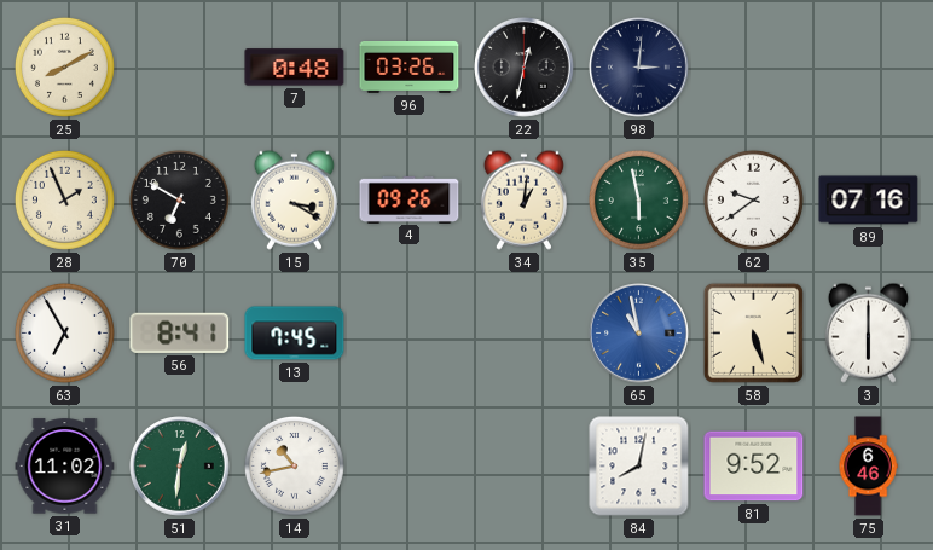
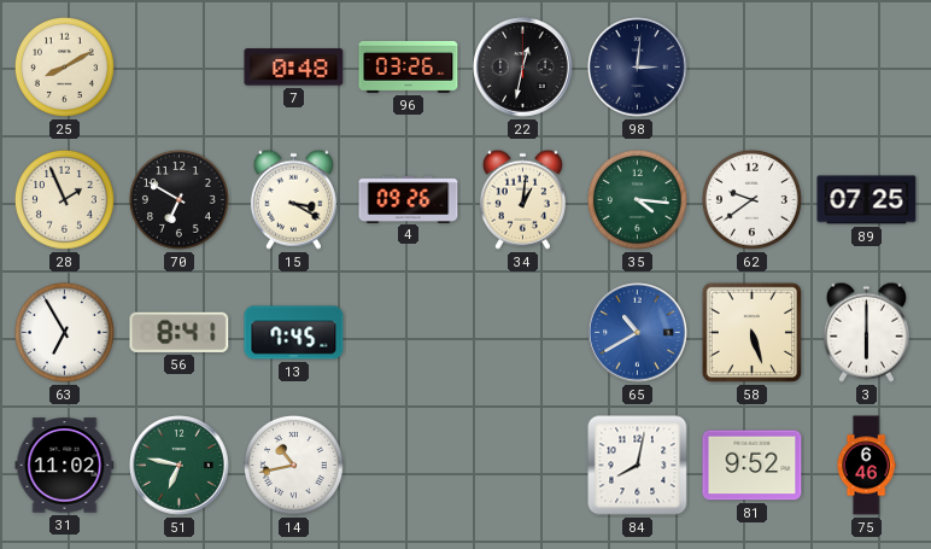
35: 5:58 -> 4:16
89: 07:16 -> 07:25
65: 10:58 -> 10:40
51: 12:31 -> 6:47
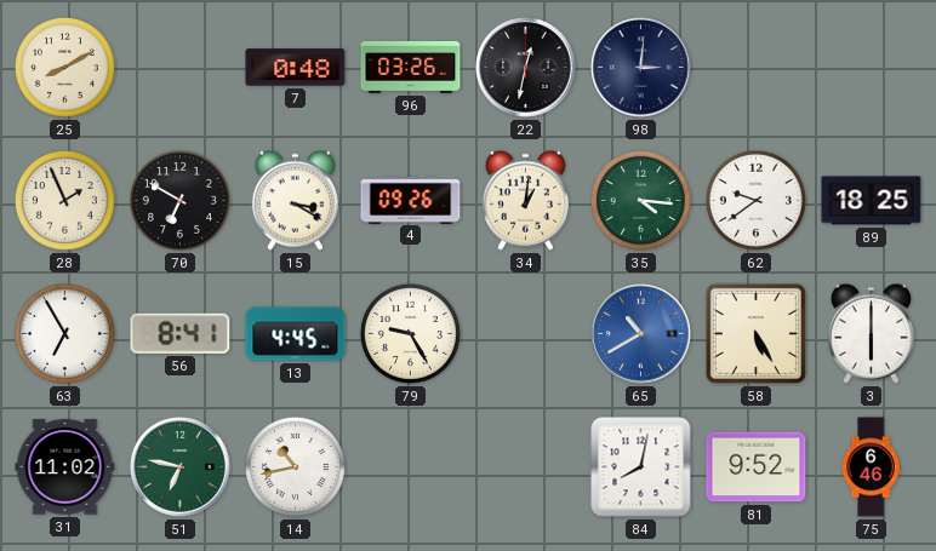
89: 07:25 -> 18:25
13: 7:45 -> 4:45
79: none -> 9:25
58: 5:27 -> 5:25
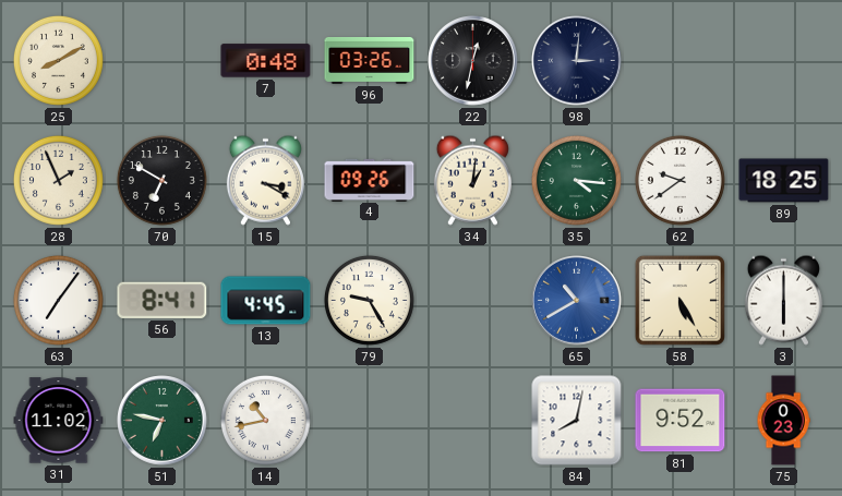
63: 6:55 -> 7:06
75: 6:46 -> 0:23
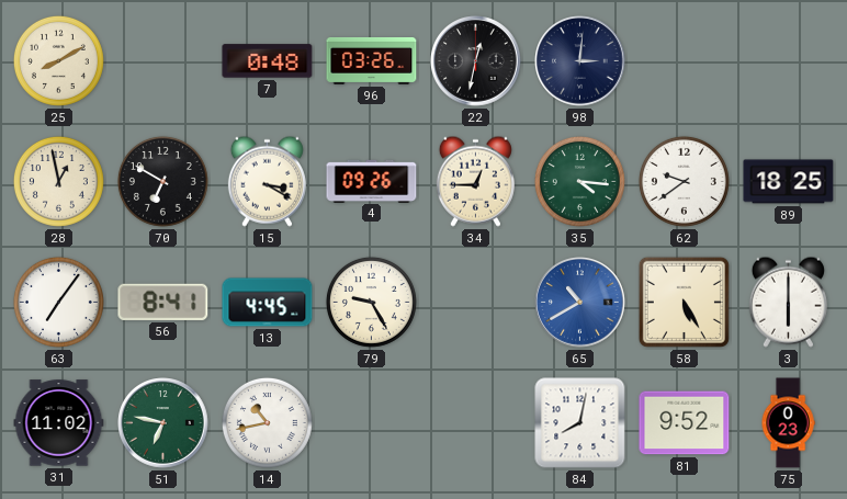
28: 1:56 -> 12:58
34: 1:01 -> 12:45
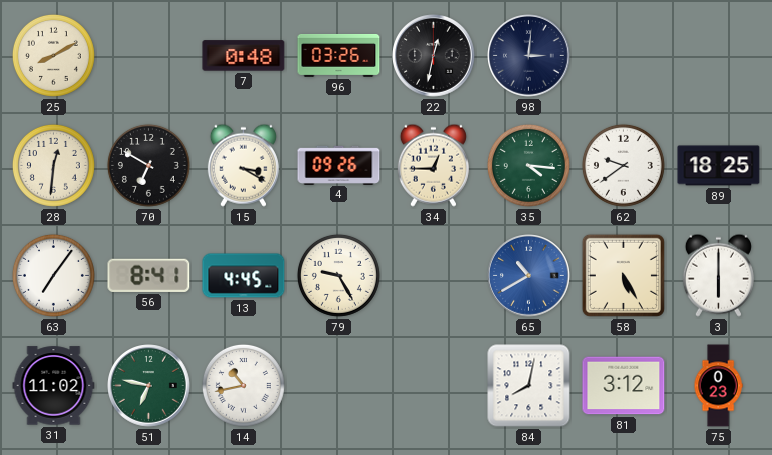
28: 12:58 -> 12:31
81: 9:52 -> 3:12
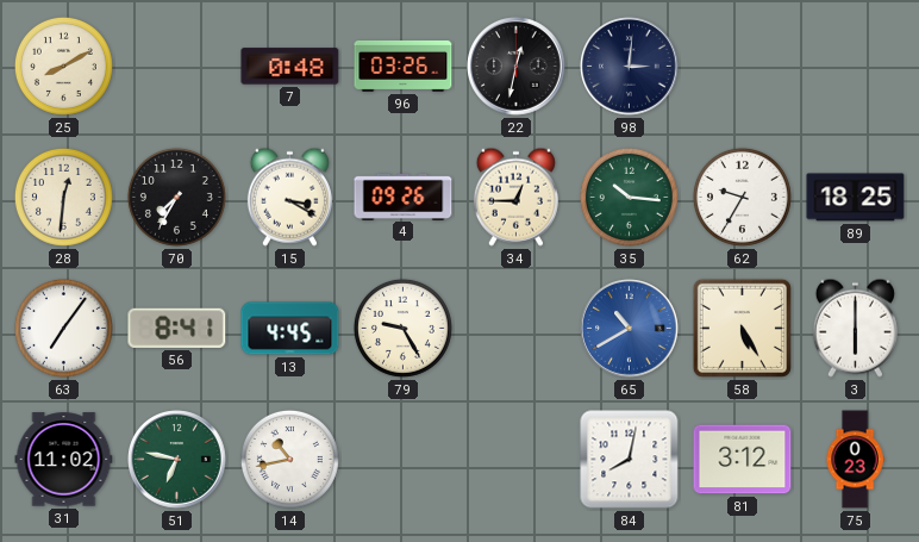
70: 6:50 -> 7:35
35: 4:16 -> 10:16
62: 9:39 -> 9:35
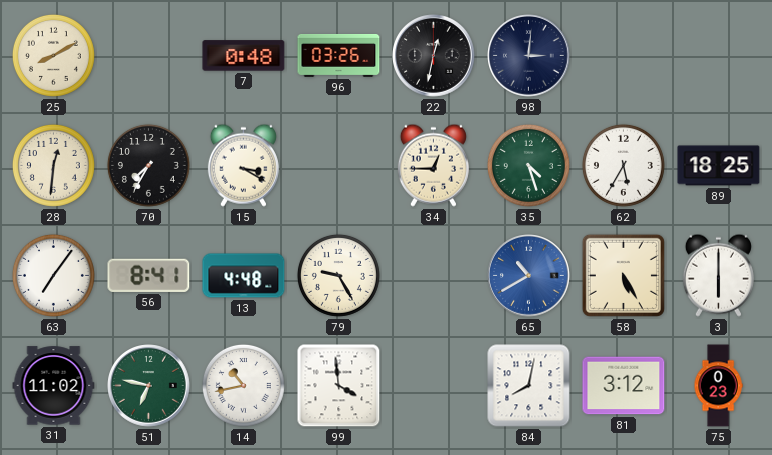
4: 09:26 -> none
35: 10:16 -> 4:27
62: 9:35 -> 5:35
13: 4:45 -> 4:48
99: none -> 3:59
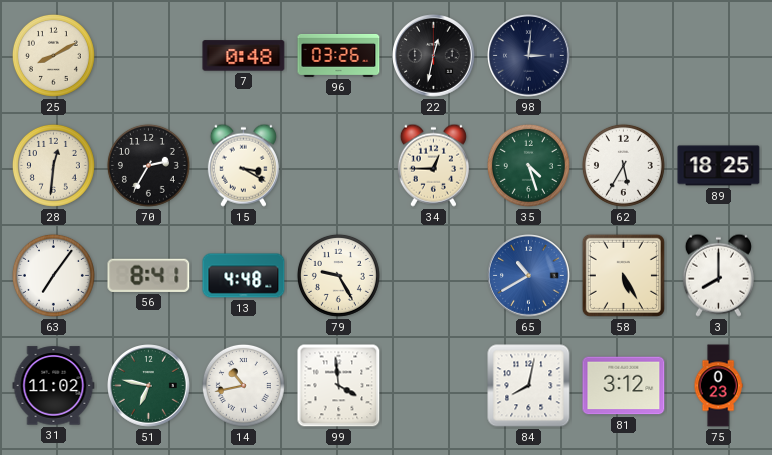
70: 7:35 -> 2:35
3: 6:00 -> 8:00
